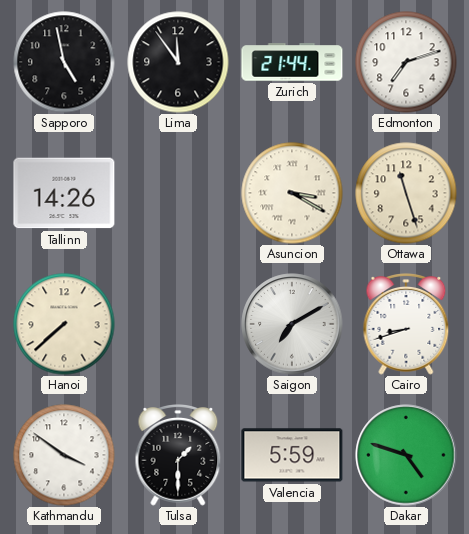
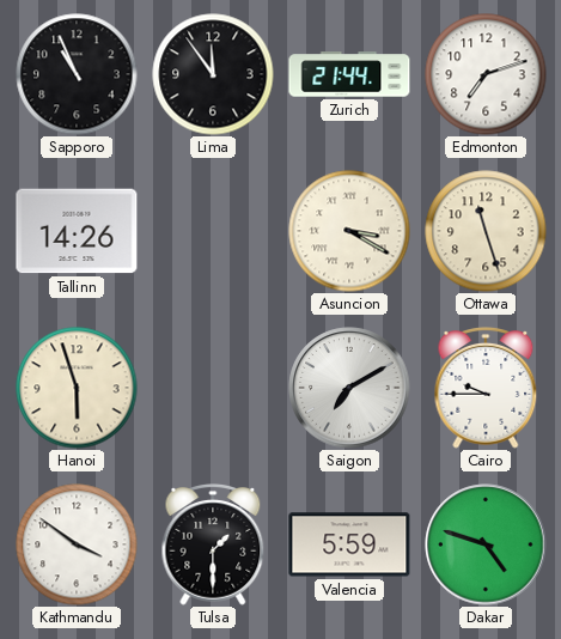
Sapporo: 4:58 -> 10:56
Hanoi: 7:38 -> 5:57
Cairo: 8:42 -> 9:45
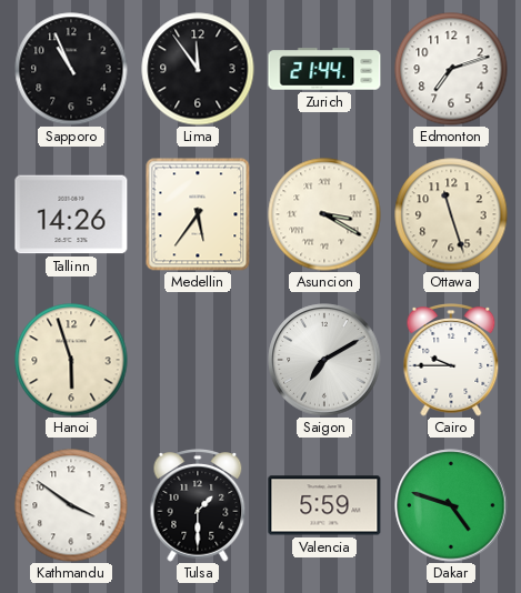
Medellin: none -> 5:36
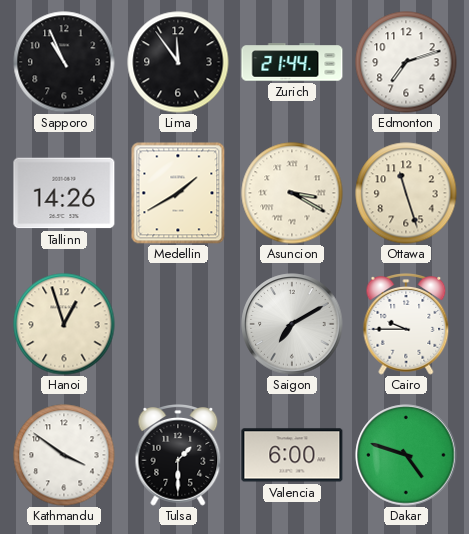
Medellin: 5:36 -> 1:40
Hanoi: 5:57 -> 12:57
Valencia: 5:59 -> 6:00
